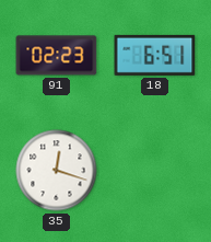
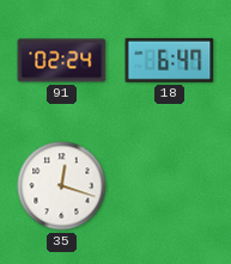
91: 02:23 -> 02:24
18: 6:51 -> 6:47
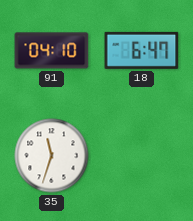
91: 02:24 -> 04:10
35: 12:18 -> 11:33
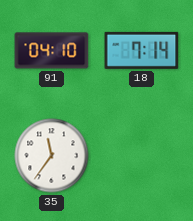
18: 6:47 -> 7:14
35: 11:33 -> 11:36
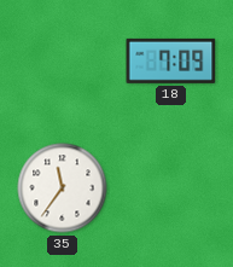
91: 04:10 -> none
18: 7:14 -> 7:09
